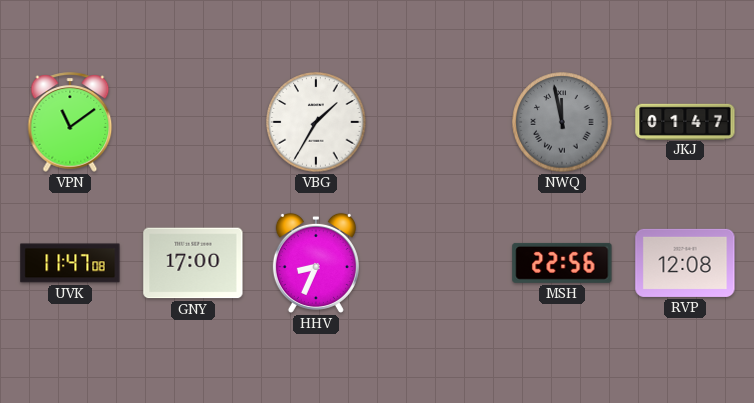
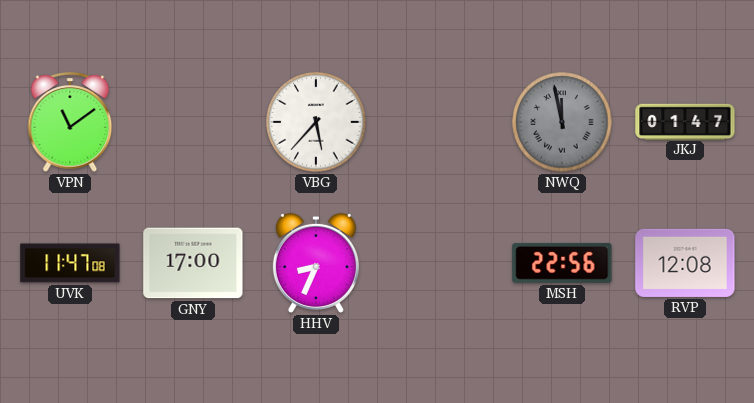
VBG: 1:35 -> 5:37
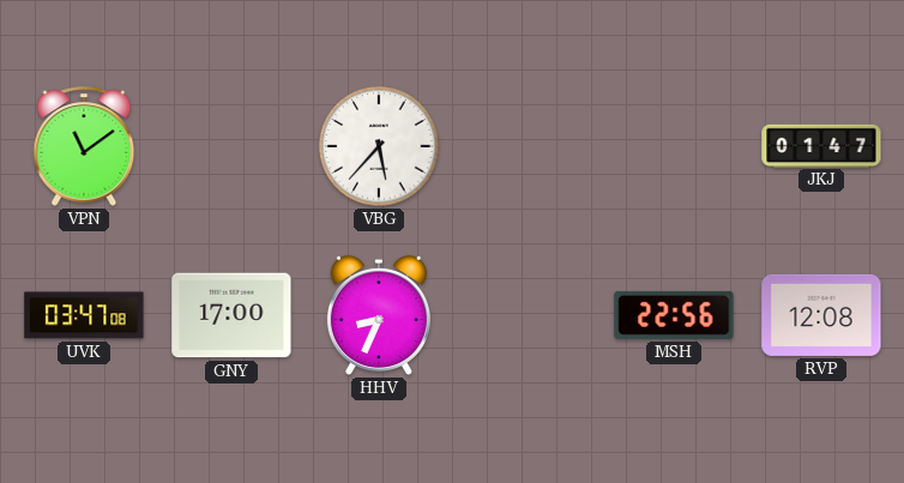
NWQ: 11:58 -> none
UVK: 11:47 -> 03:47
